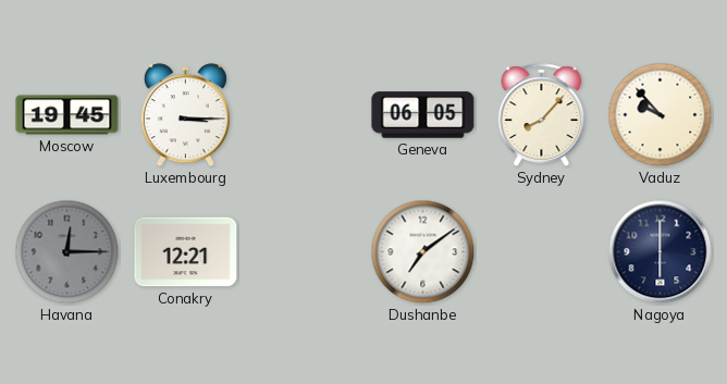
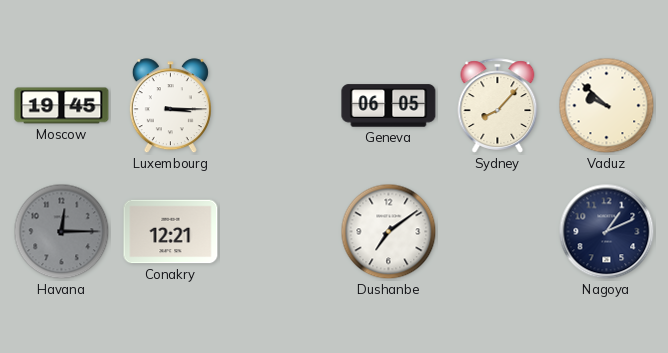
Vaduz: 9:53 -> 9:52
Nagoya: 6:00 -> 1:11
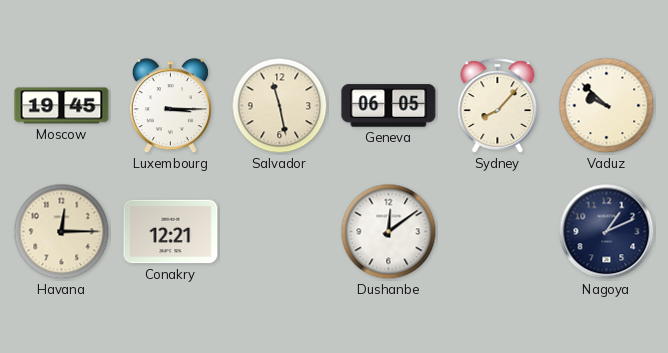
Salvador: none -> 11:28
Havana dial: grey -> cream
Dushanbe: 7:09 -> 12:09
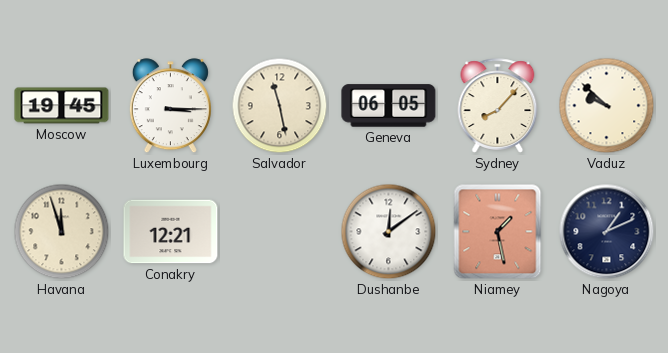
Havana: 12:15 -> 11:57
Niamey: none -> 1:28
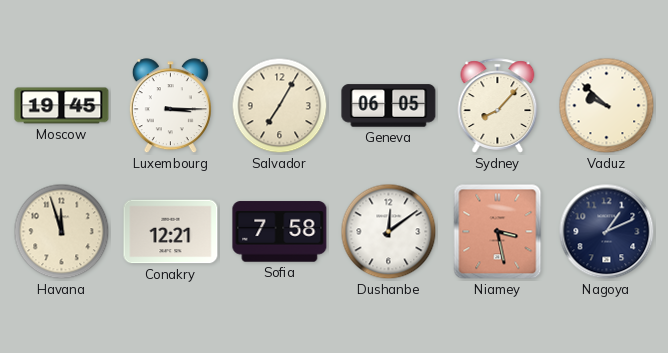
Salvador: 11:28 -> 7:05
Sofia: none -> 7:58
Niamey: 1:28 -> 3:28
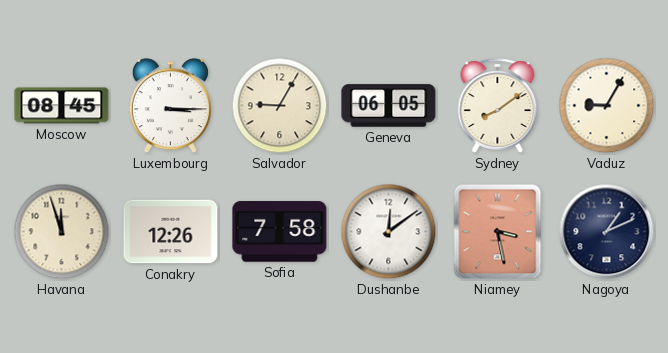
Moscow: 19:45 -> 08:45
Salvador: 7:05 -> 9:05
Sydney: 8:07 -> 8:09
Vaduz: 9:52 -> 9:05
Conakry: 12:21 -> 12:26
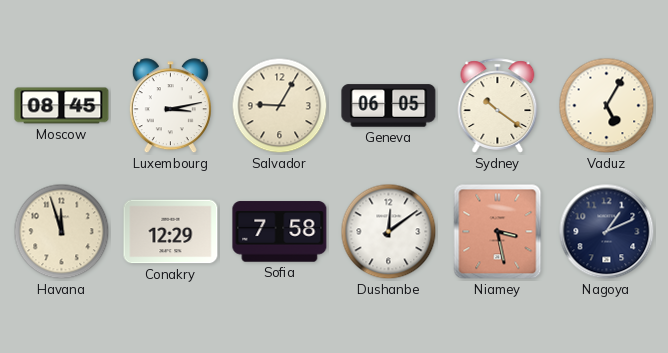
Luxembourg: 3:15 -> 3:13
Sydney: 8:09 -> 10:21
Vaduz: 9:05 -> 5:05
Conakry: 12:26 -> 12:29
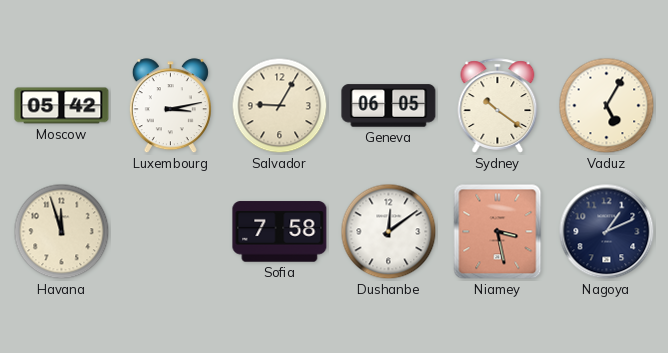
Moscow: 08:45 -> 05:42
Conakry: 12:29 -> none
